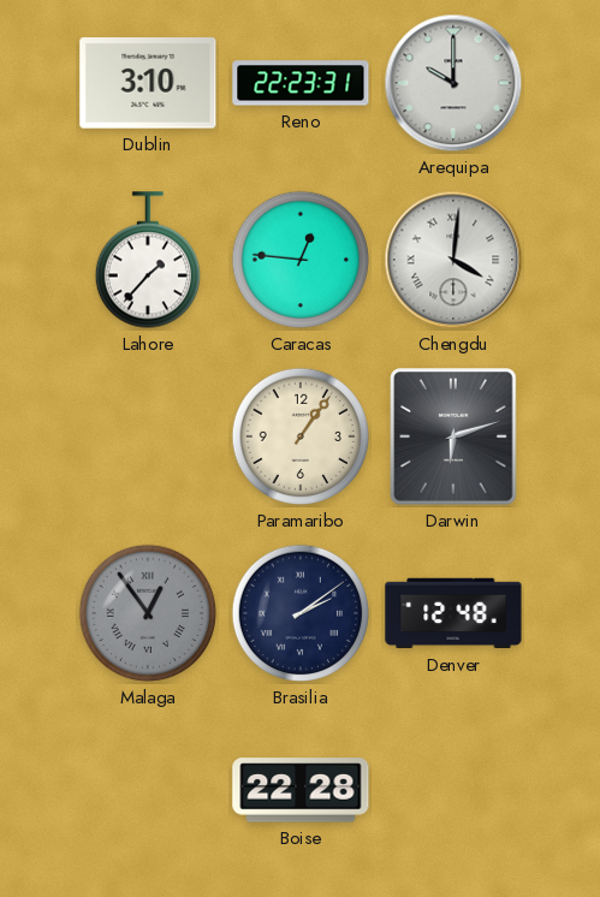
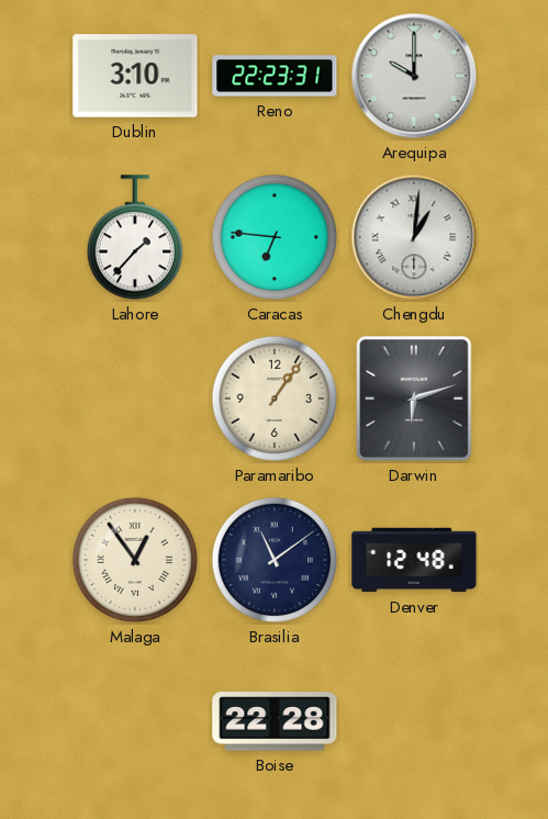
Caracas: 12:46 -> 6:46
Chengdu: 4:01 -> 1:01
Malaga dial: grey -> cream
Brasilia: 2:09 -> 11:09
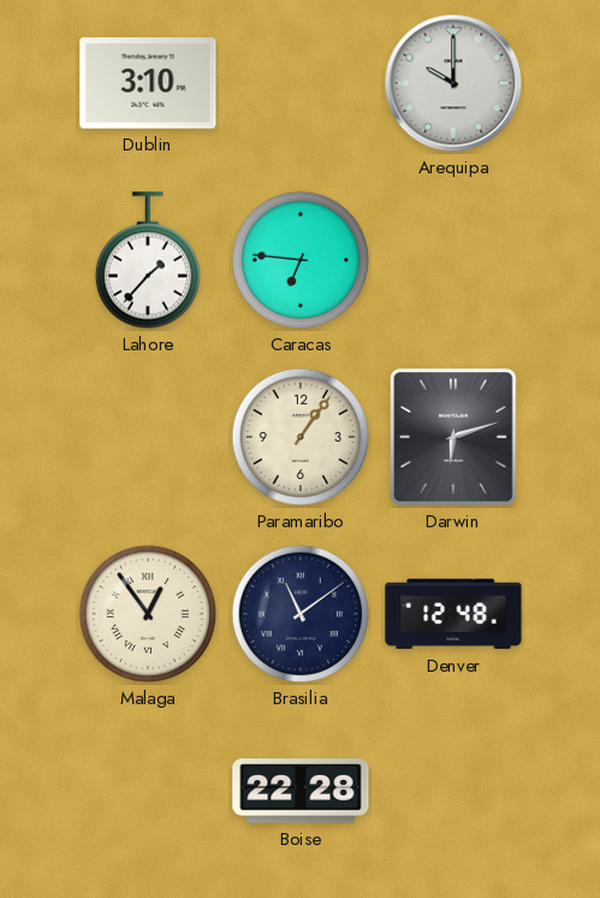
Reno: 22:23 -> none
Chengdu: 1:01 -> none
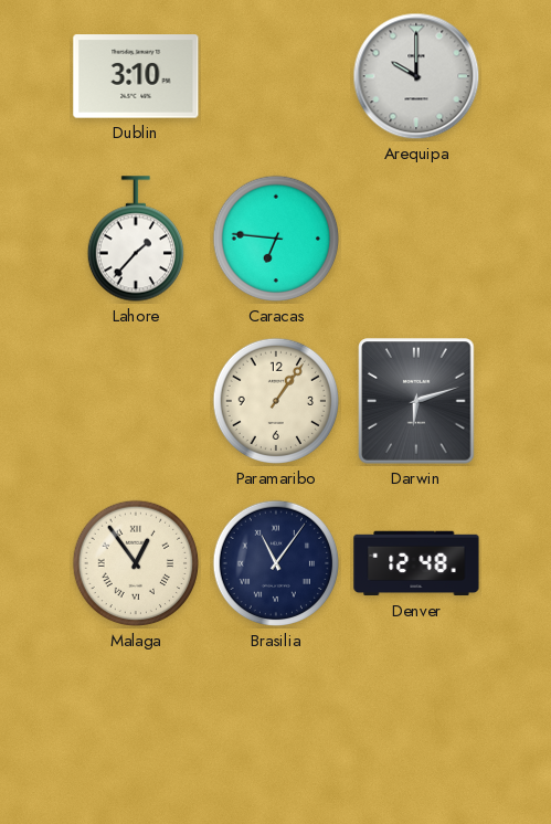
Brasilia: 11:09 -> 11:06
Boise: 22:28 -> none
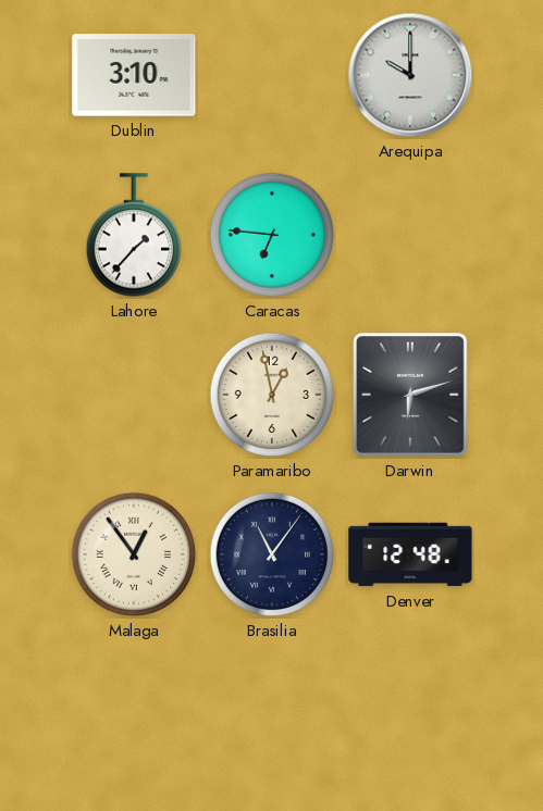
Paramaribo: 1:06 -> 12:58
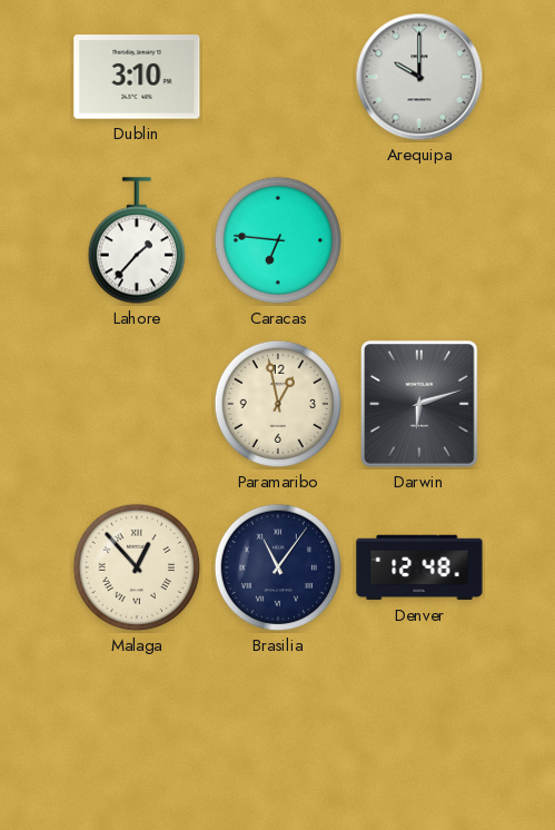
Malaga: 12:54 -> 12:53
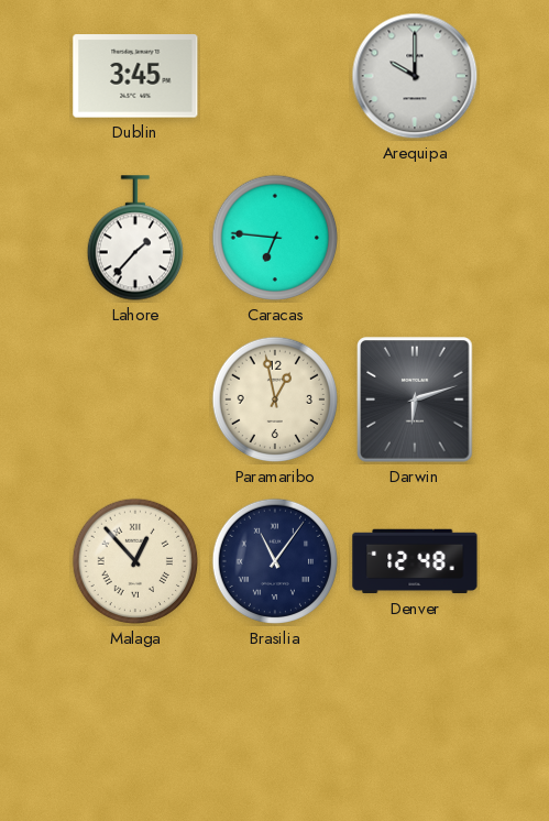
Dublin: 3:10 -> 3:45
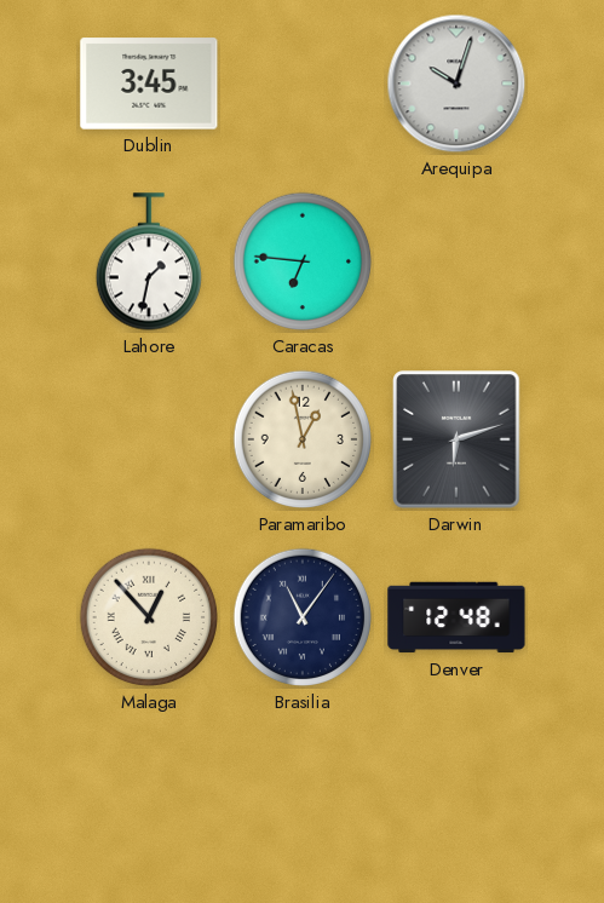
Arequipa: 10:00 -> 10:03
Lahore: 1:37 -> 1:32
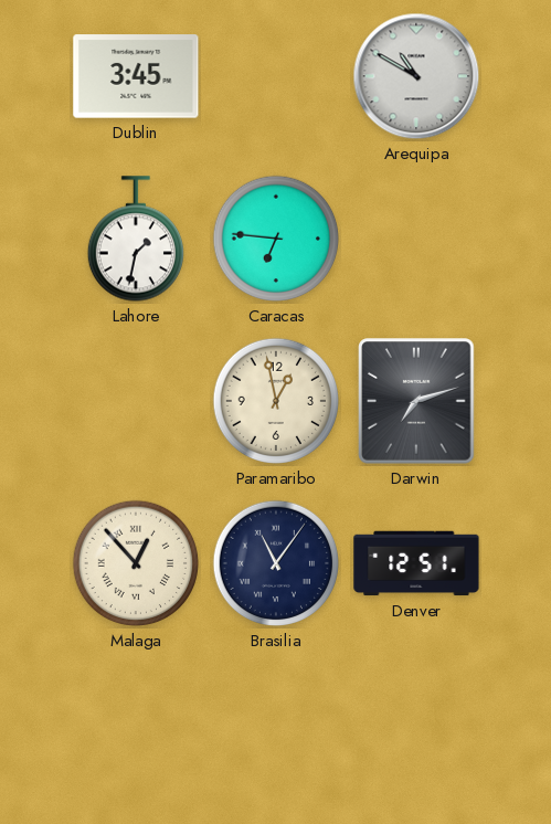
Arequipa: 10:03 -> 10:50
Darwin: 6:12 -> 7:12
Denver: 12:48 -> 12:51
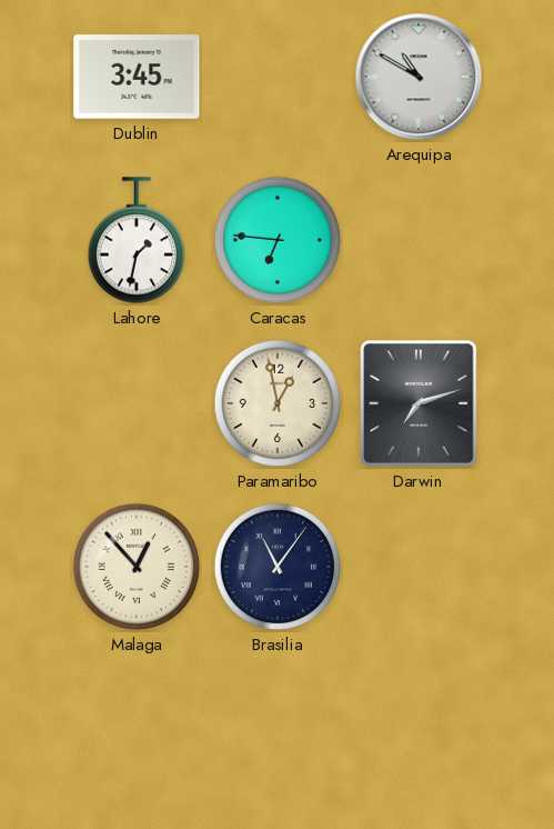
Denver: 12:51 -> none
